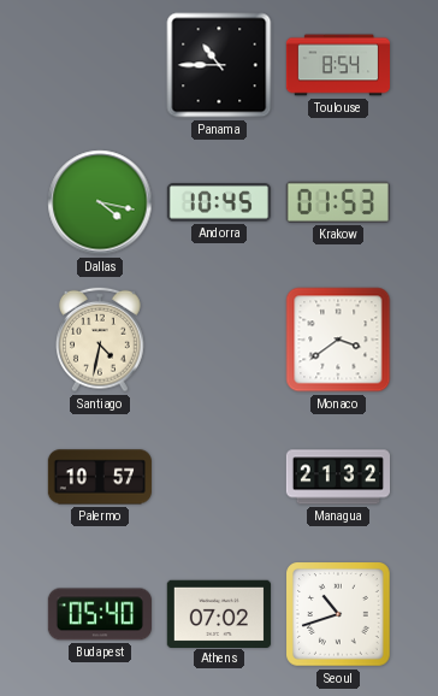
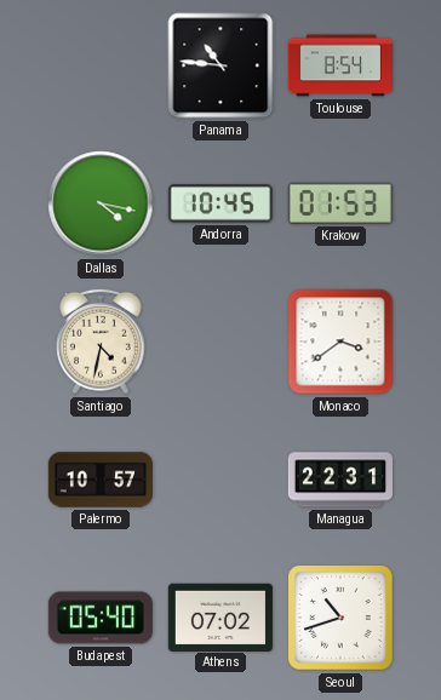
Panama: 10:45 -> 10:46
Managua: 21:32 -> 22:31
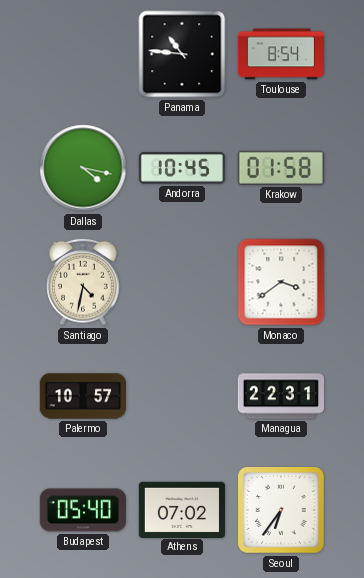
Krakow: 01:53 -> 01:58
Seoul: 10:42 -> 6:36
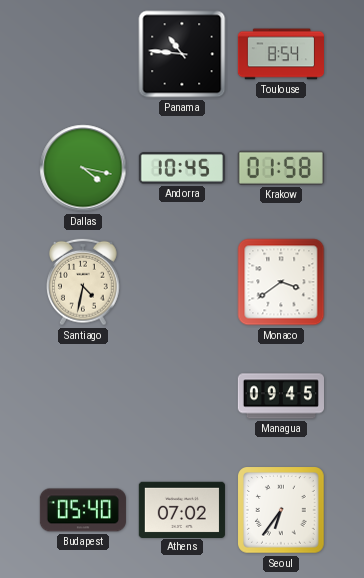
Palermo: 10:57 -> none
Managua: 22:31 -> 09:45
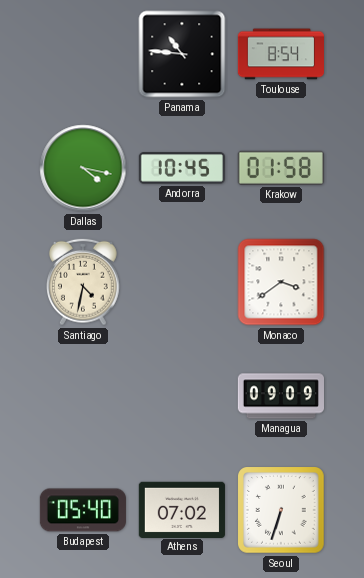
Managua: 09:45 -> 09:09
Seoul: 6:36 -> 6:33
